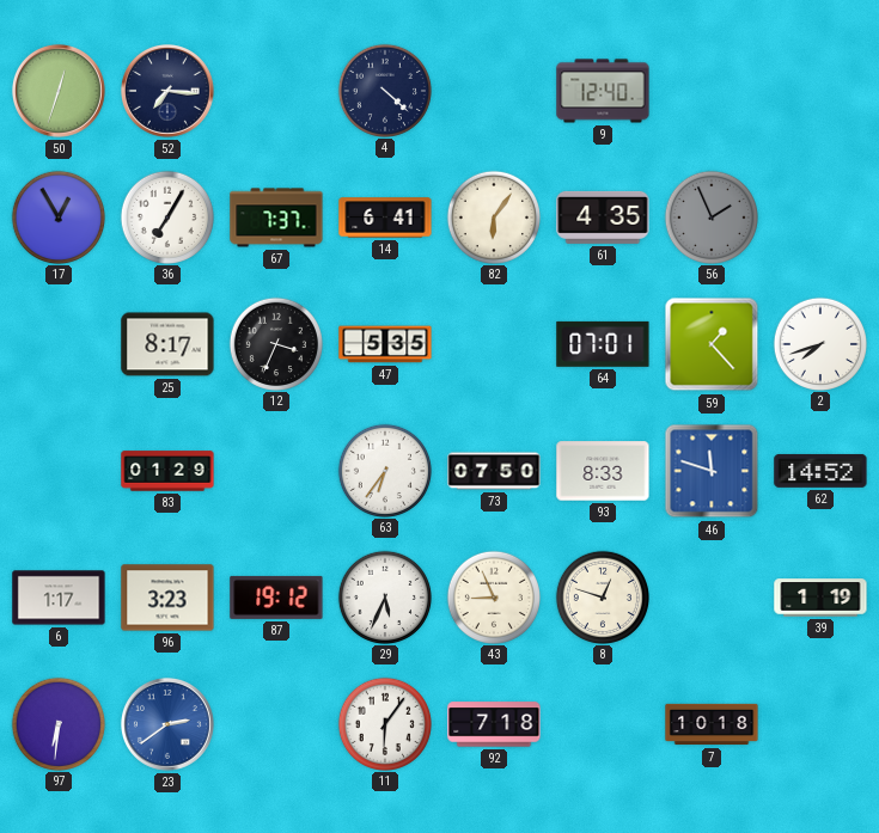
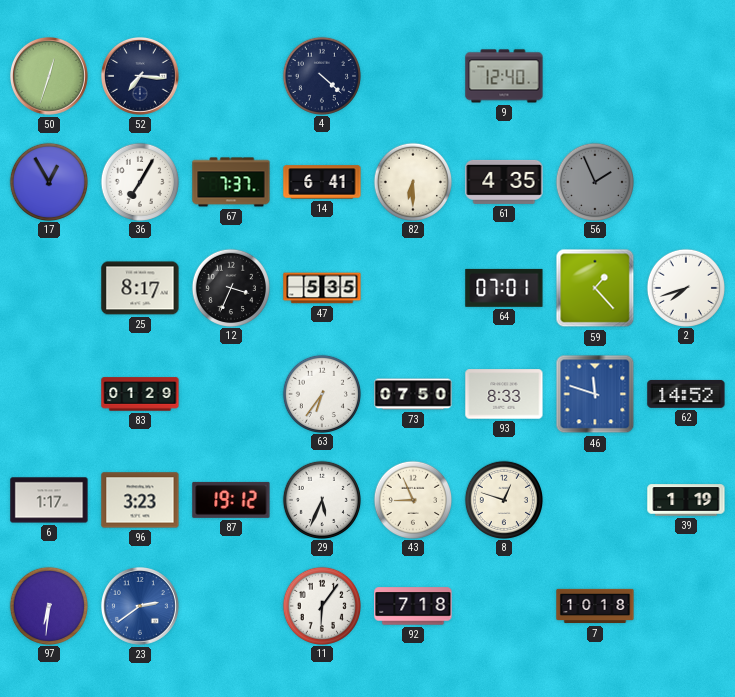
82: 6:06 -> 6:30
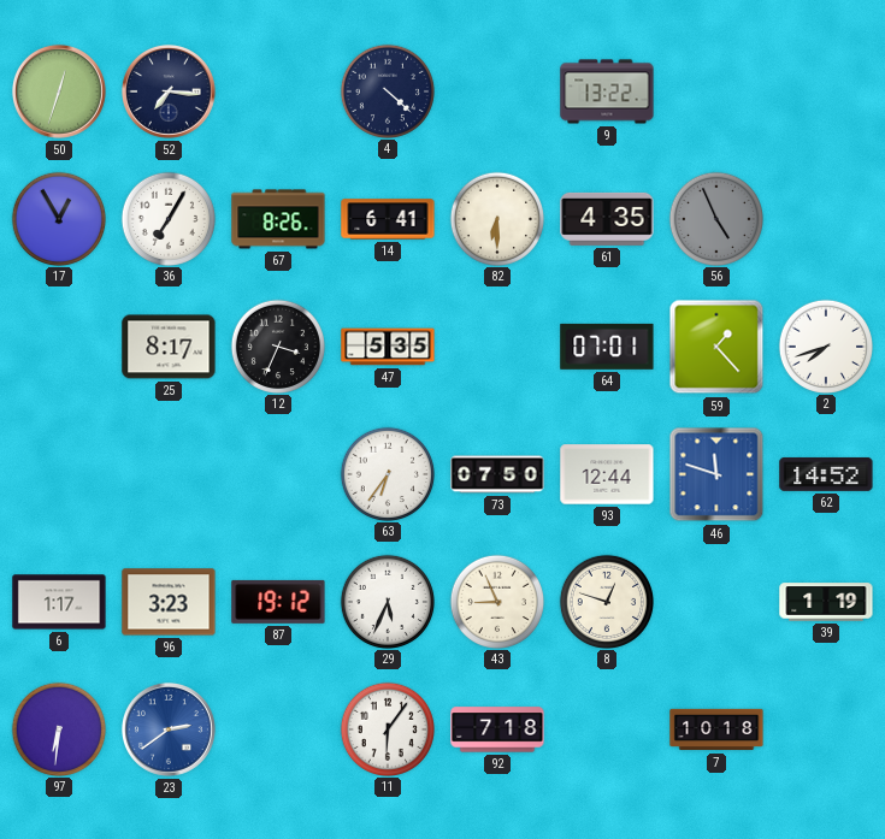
9: 12:40 -> 13:22
67: 7:37 -> 8:26
56: 1:56 -> 4:56
83: 01:29 -> none
93: 8:33 -> 12:44
